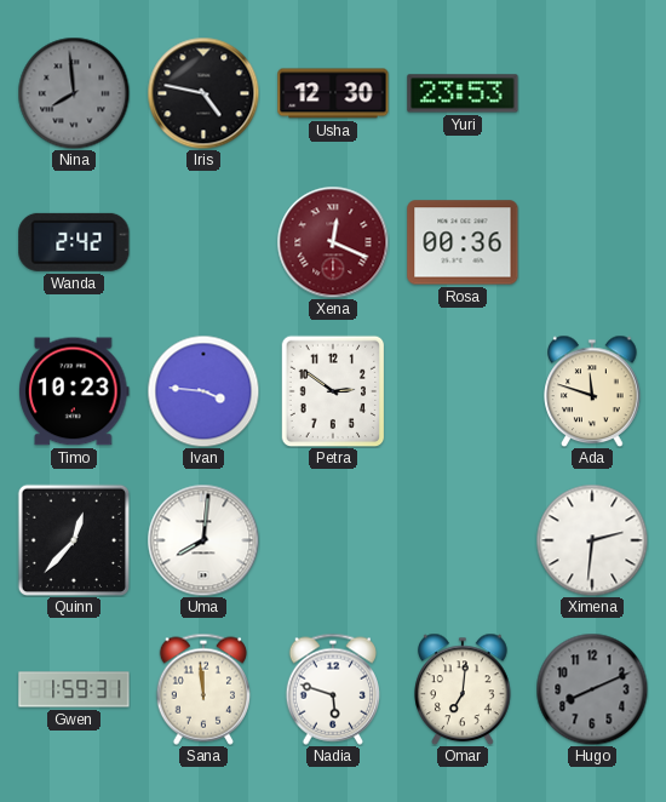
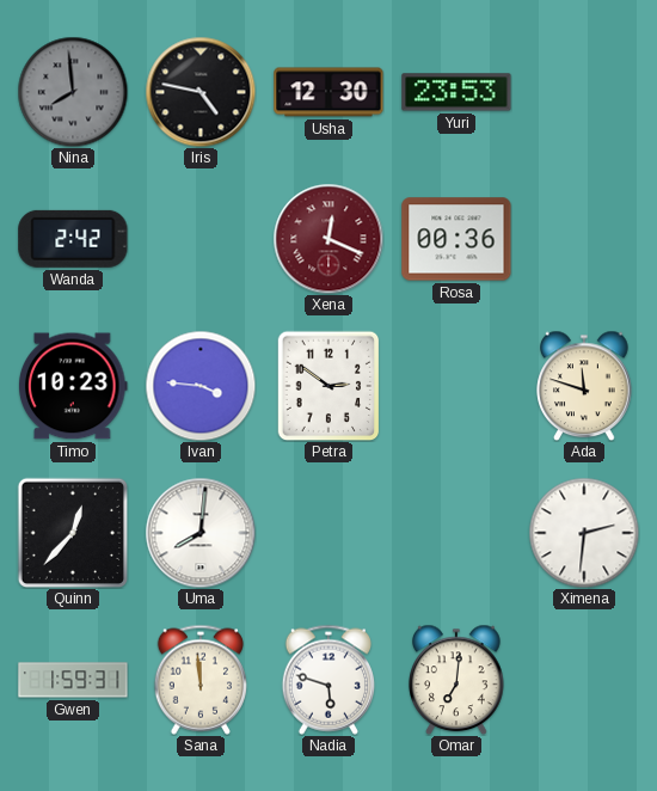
Hugo: 8:11 -> none
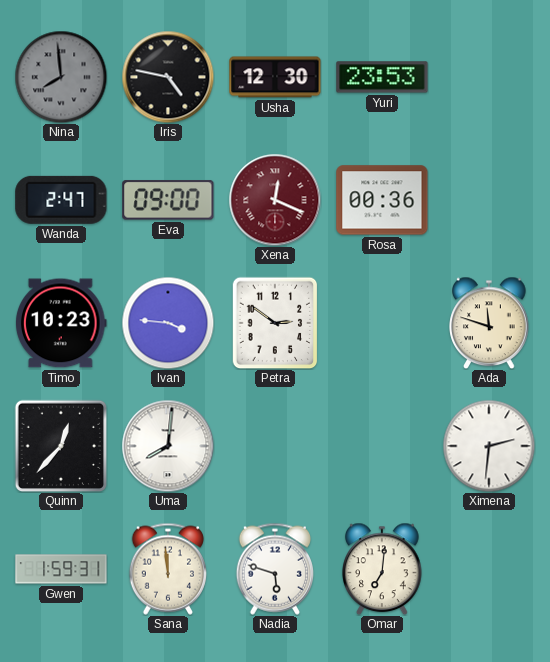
Wanda: 2:42 -> 2:47
Eva: none -> 09:00
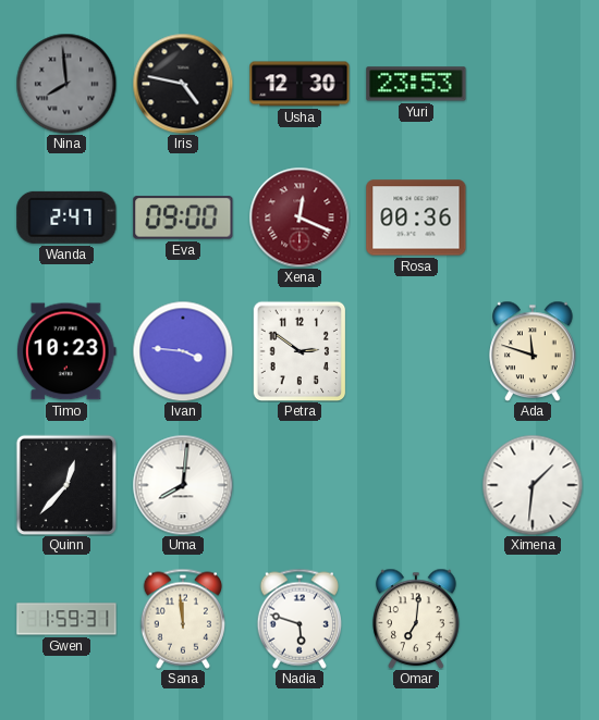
Ximena: 2:31 -> 1:31
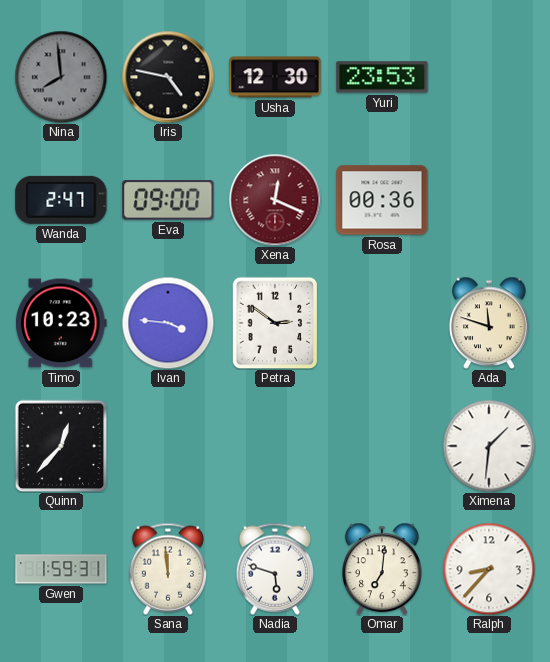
Uma: 8:01 -> none
Ralph: none -> 8:37
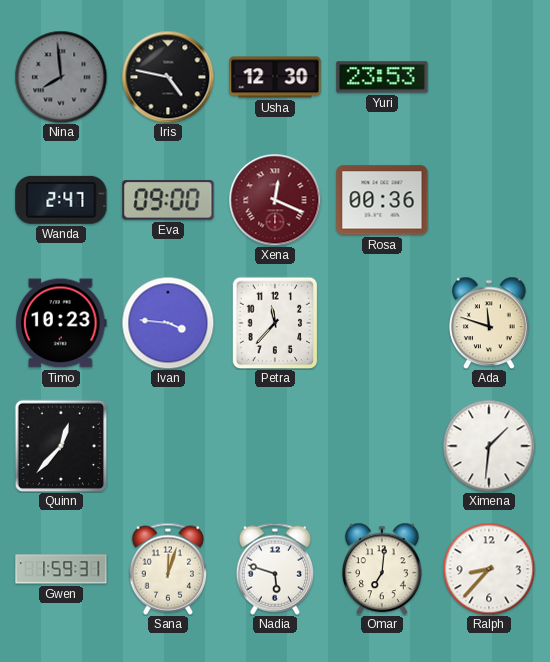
Petra: 2:51 -> 11:37
Sana: 11:59 -> 12:03
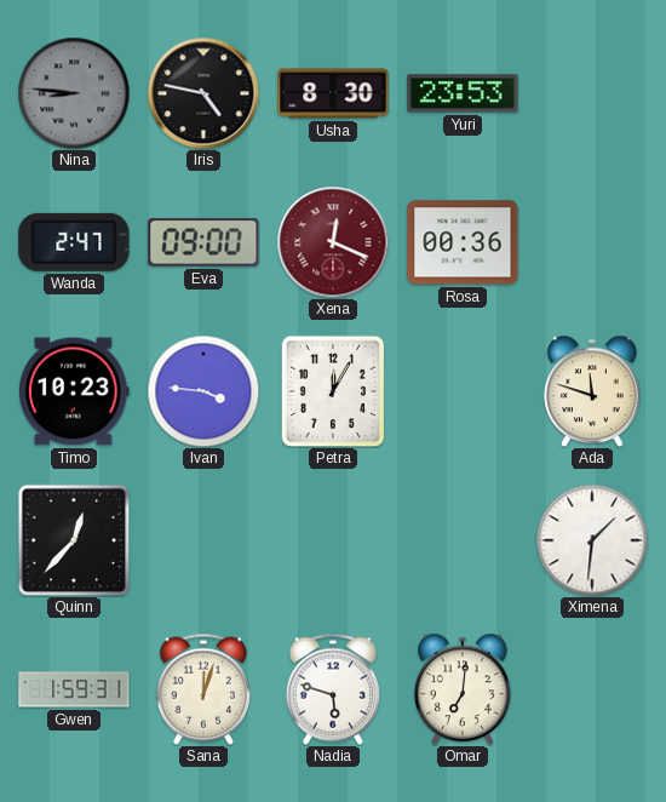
Nina: 7:59 -> 8:46
Usha: 12:30 -> 8:30
Petra: 11:37 -> 12:05
Ralph: 8:37 -> none
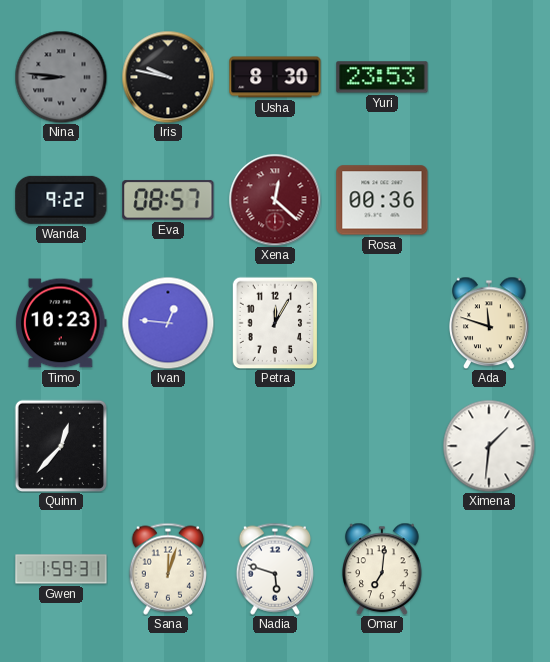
Iris: 4:47 -> 9:47
Wanda: 2:47 -> 9:22
Eva: 09:00 -> 08:57
Xena: 12:19 -> 12:22
Ivan: 3:46 -> 12:46
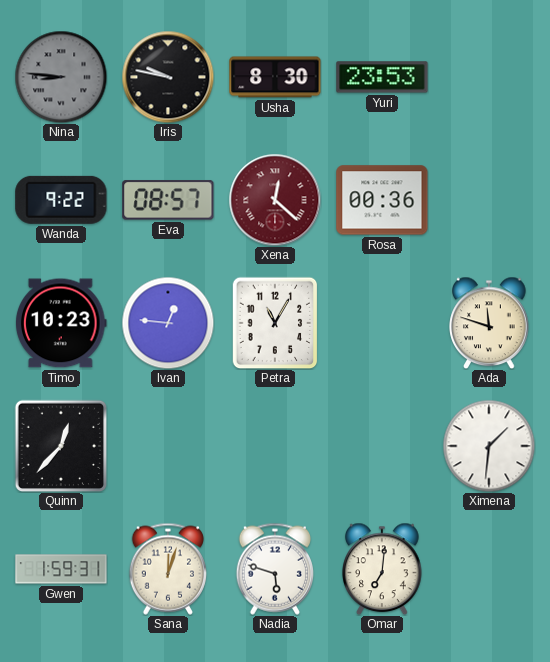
Petra: 12:05 -> 11:05
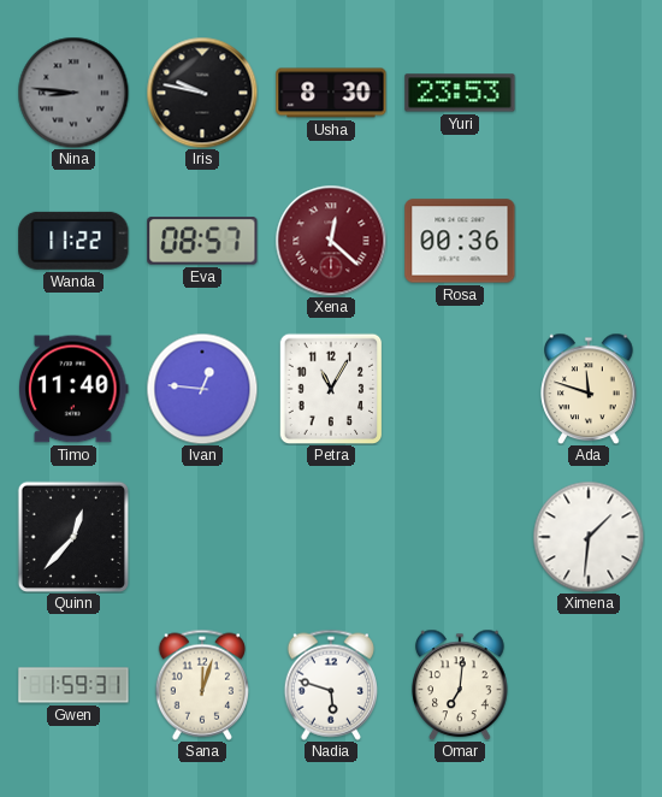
Wanda: 9:22 -> 11:22
Timo: 10:23 -> 11:40
